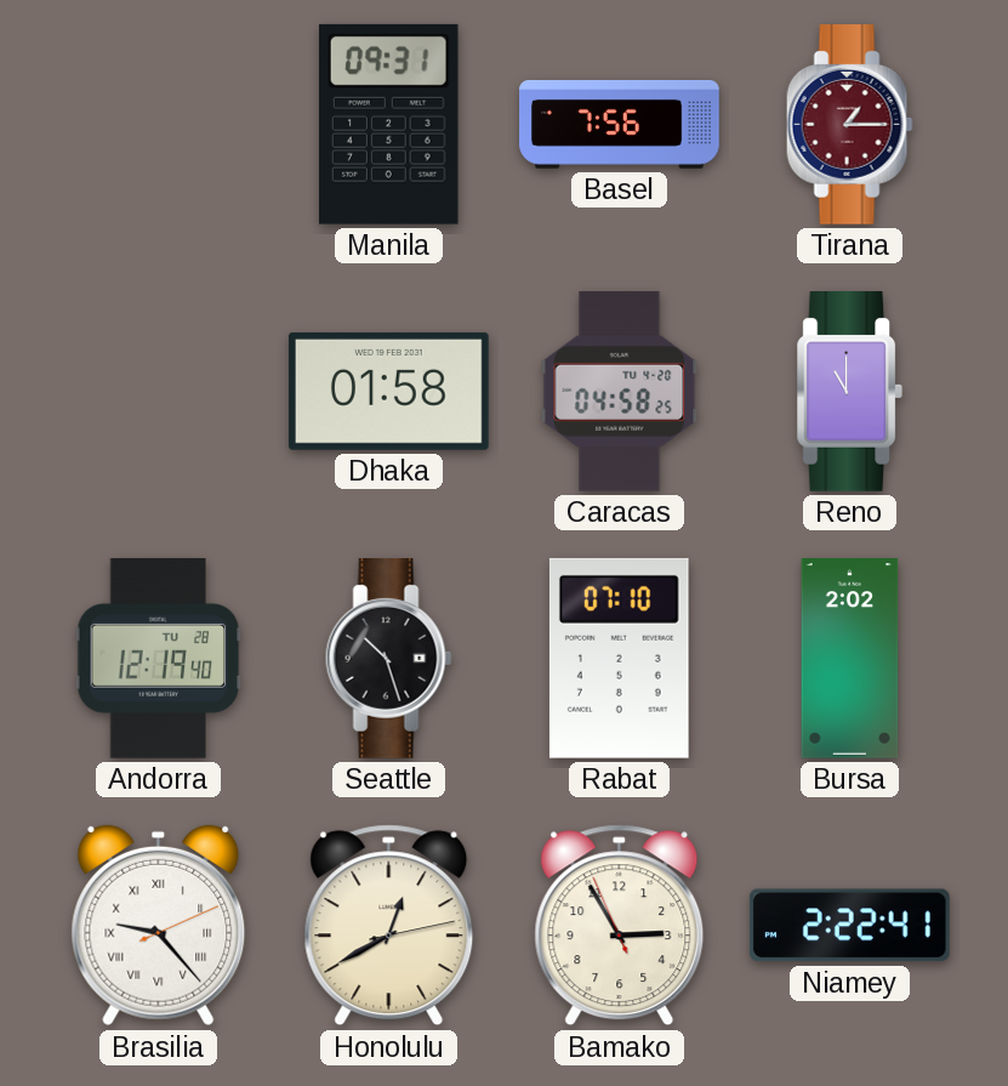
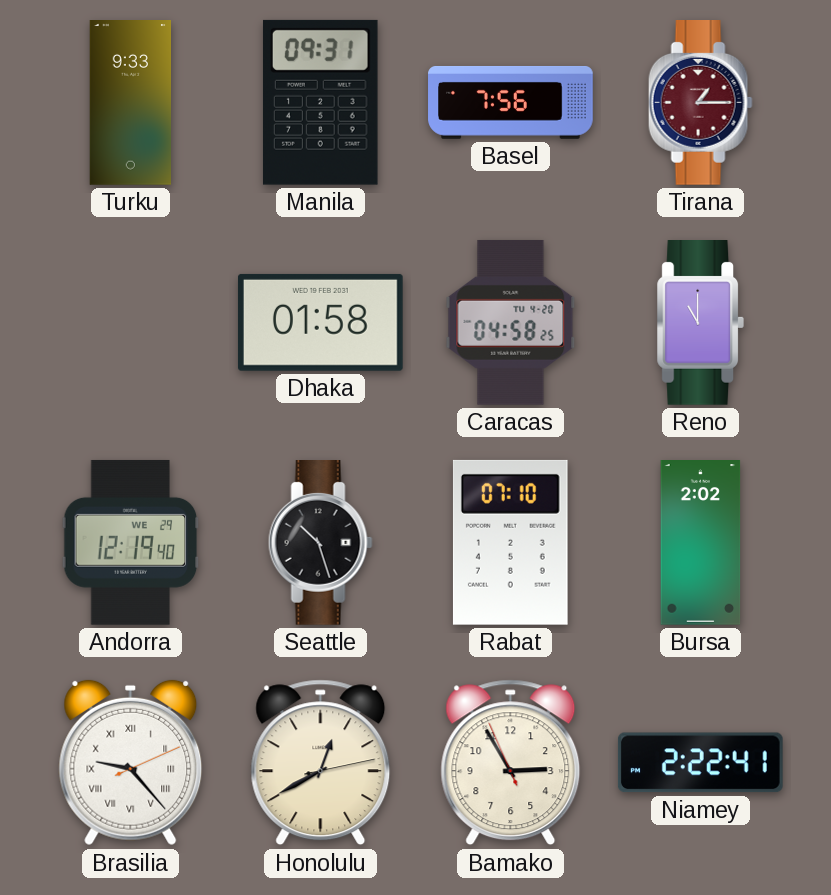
Turku: none -> 9:33
Andorra date: TU 28 -> WE 29
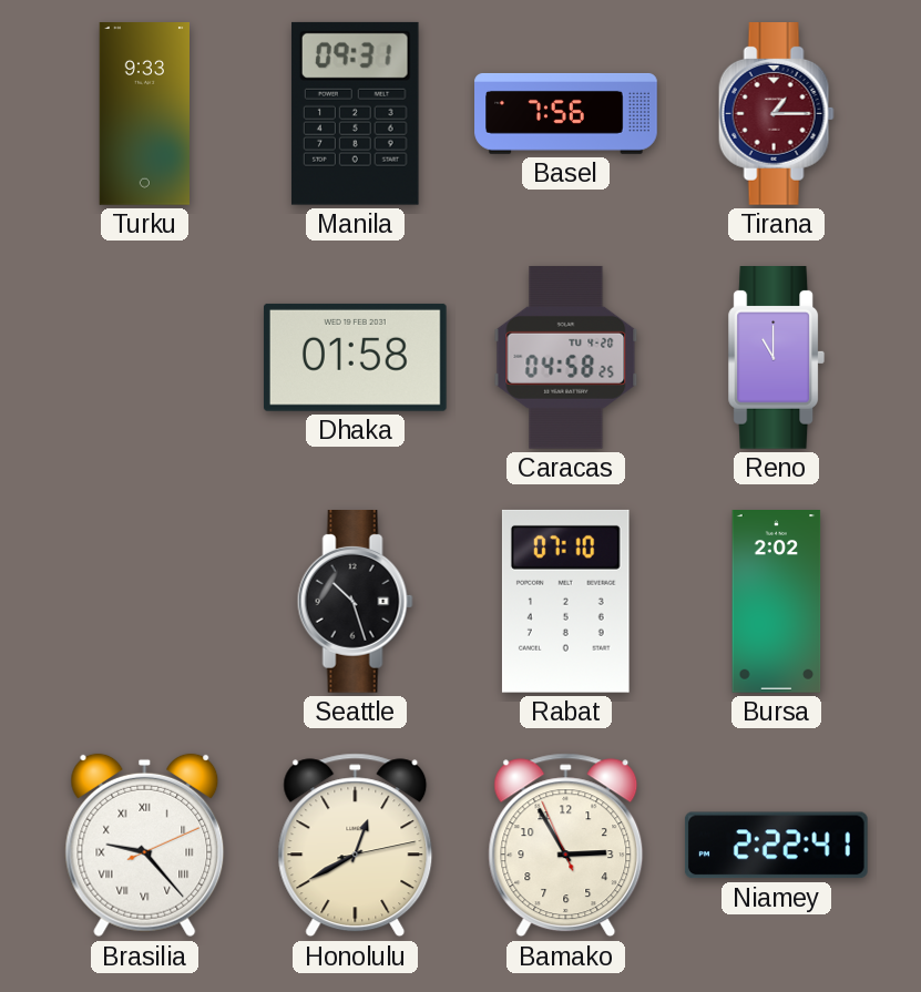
Andorra: 12:19 -> none
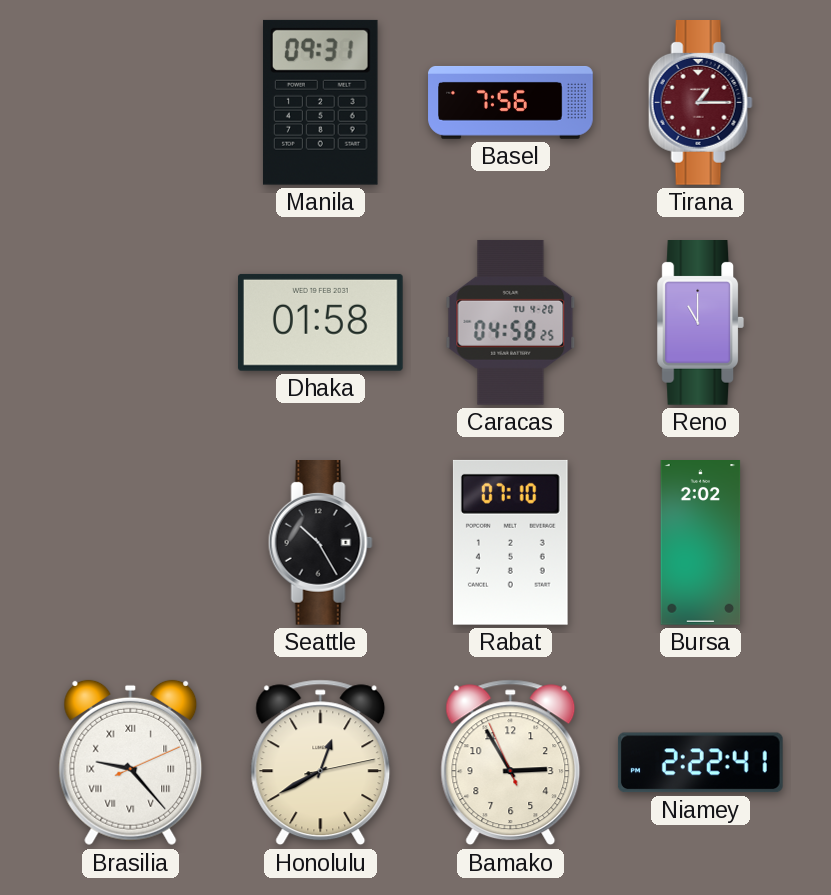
Turku: 9:33 -> none
Seattle: 10:27 -> 10:25
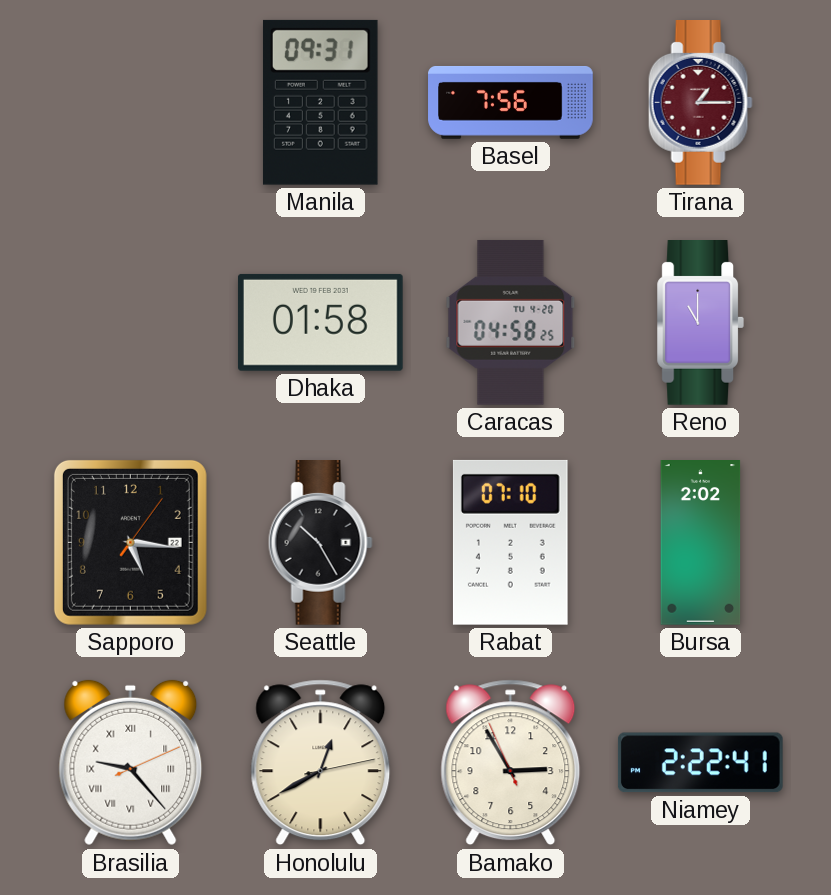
Sapporo: none -> 5:16
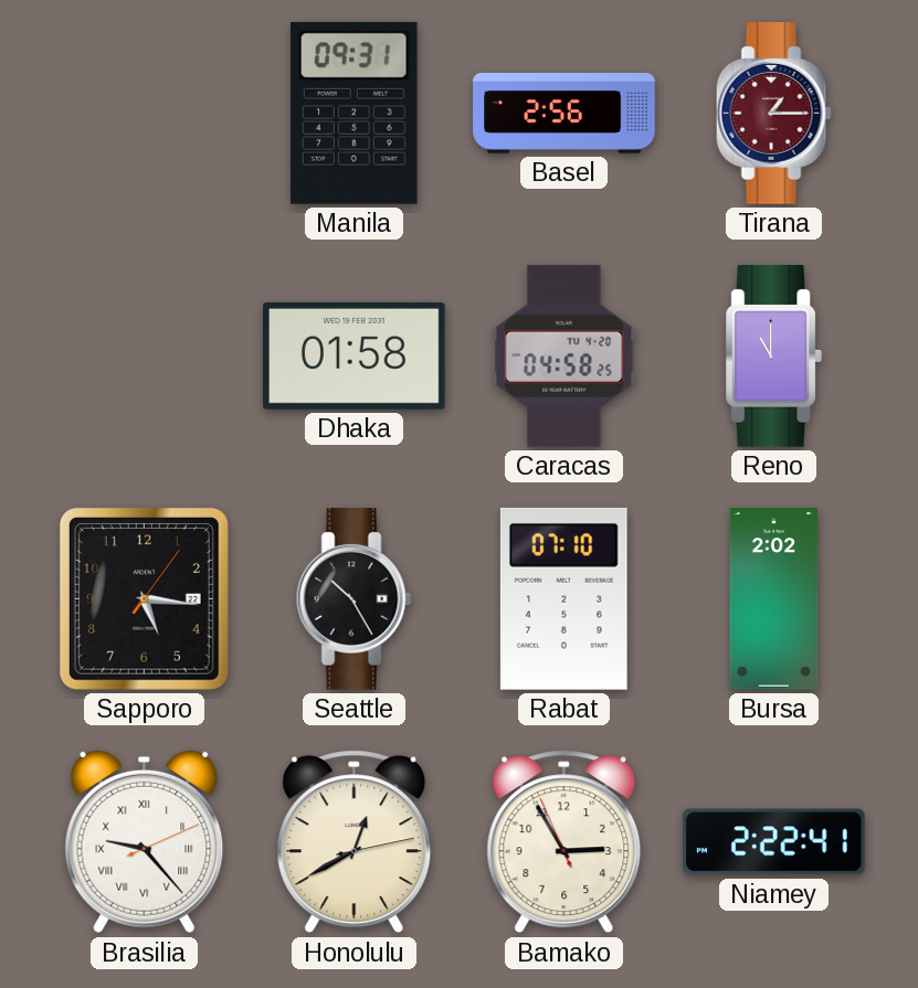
Basel: 7:56 -> 2:56
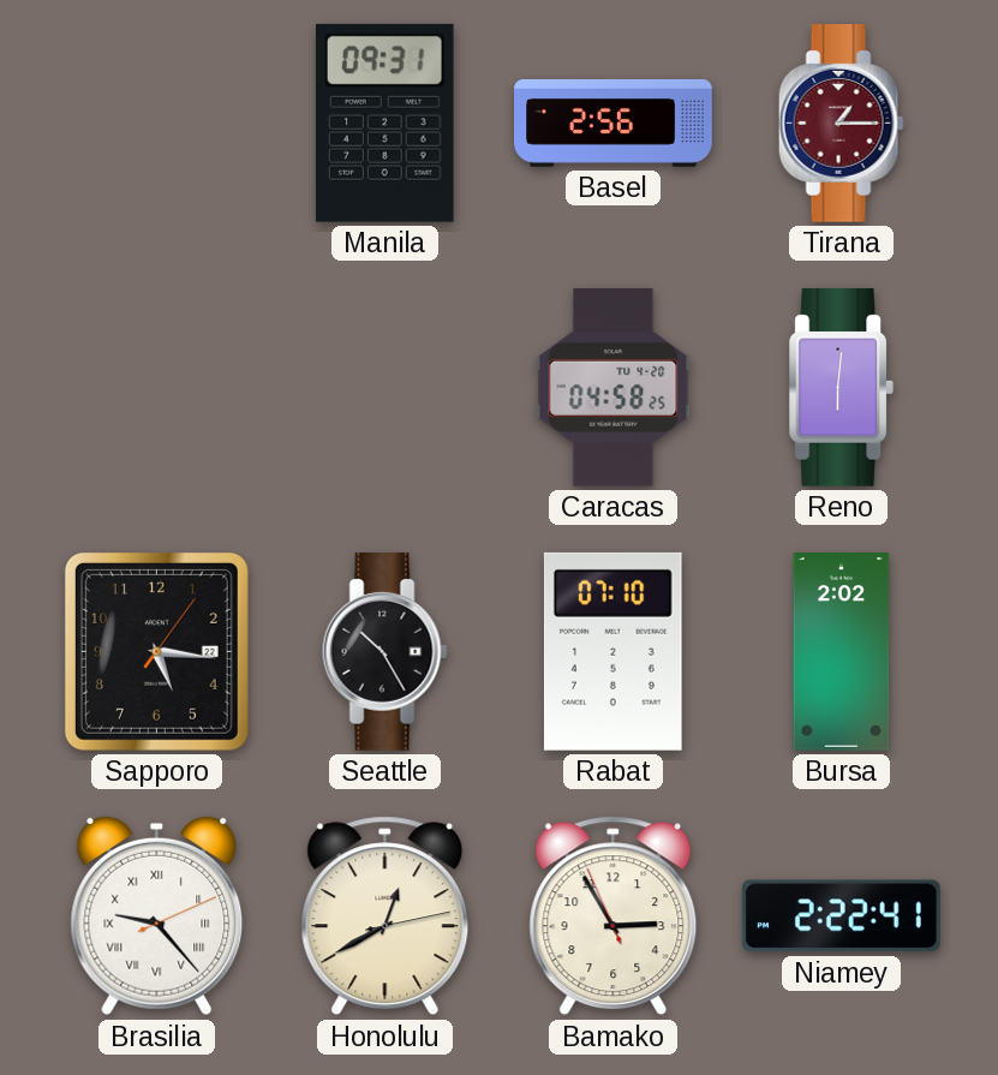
Dhaka: 01:58 -> none
Reno: 11:00 -> 6:01
